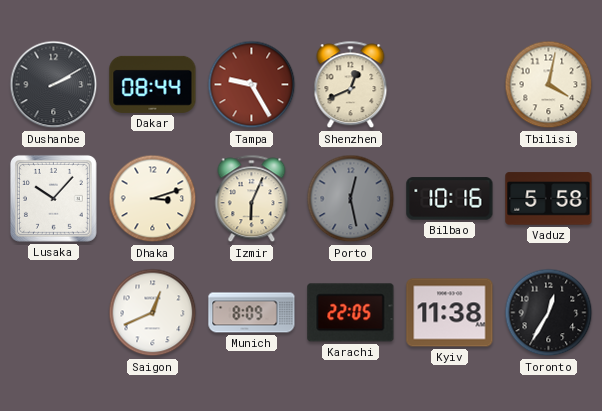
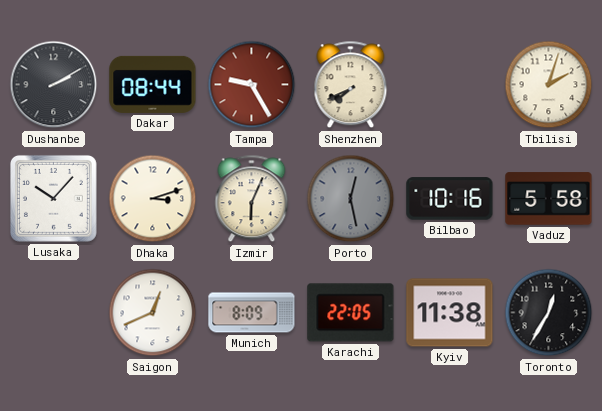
Shenzhen: 12:41 -> 7:41
Tbilisi: 4:02 -> 2:03
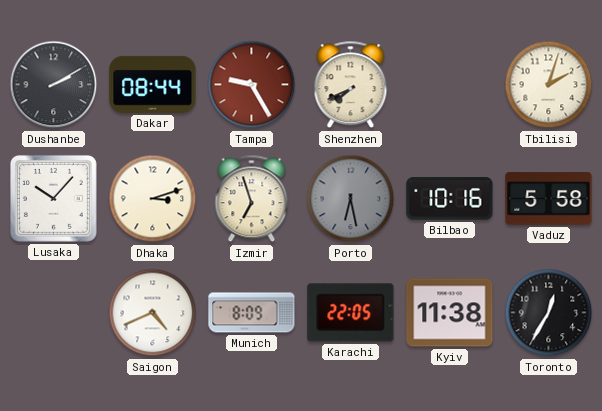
Izmir: 6:04 -> 6:57
Porto: 12:28 -> 6:28
Saigon: 12:41 -> 4:41
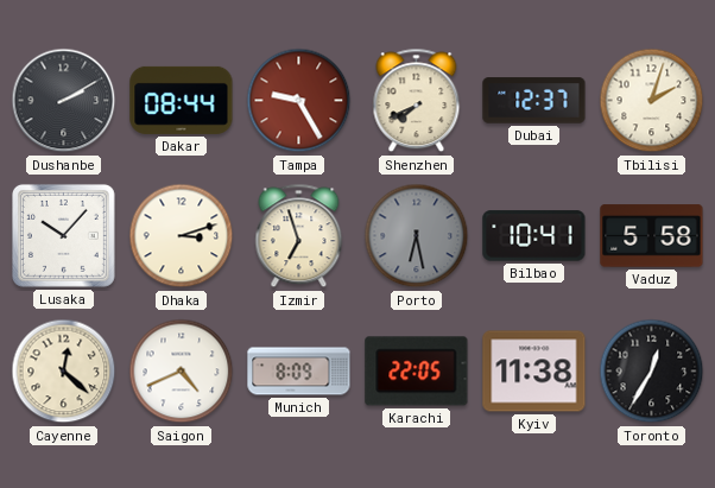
Dubai: none -> 12:37
Bilbao: 10:16 -> 10:41
Cayenne: none -> 12:22
